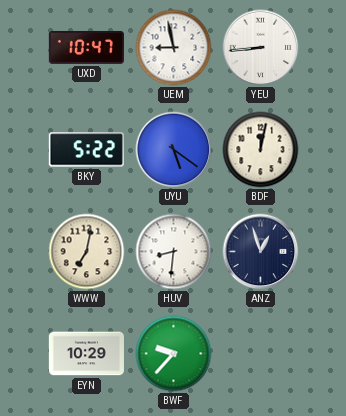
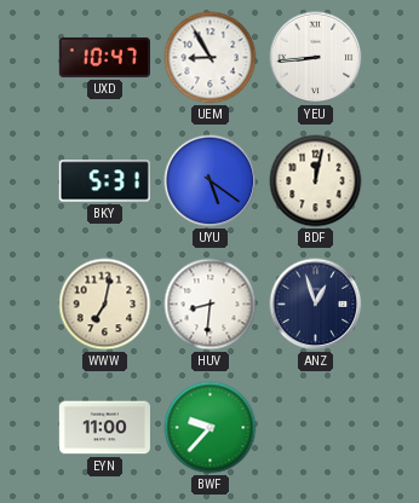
UEM: 8:58 -> 8:55
BKY: 5:22 -> 5:31
EYN: 10:29 -> 11:00
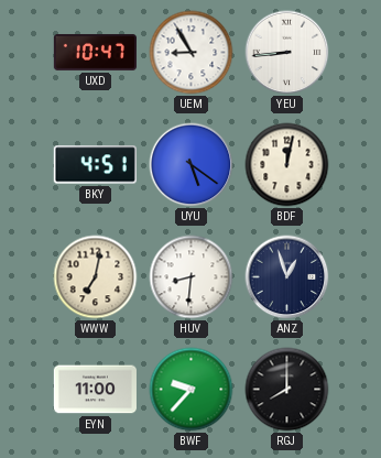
BKY: 5:31 -> 4:51
RGJ: none -> 8:00
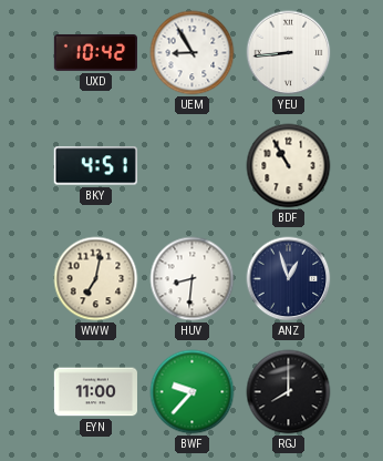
UXD: 10:47 -> 10:42
UYU: 5:21 -> none
BDF: 12:02 -> 10:55
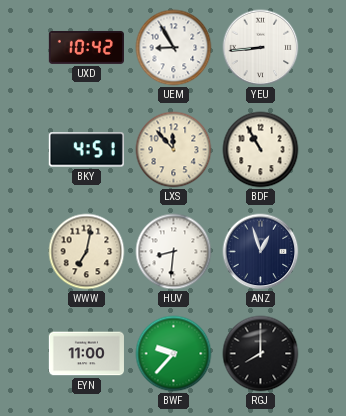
LXS: none -> 11:53
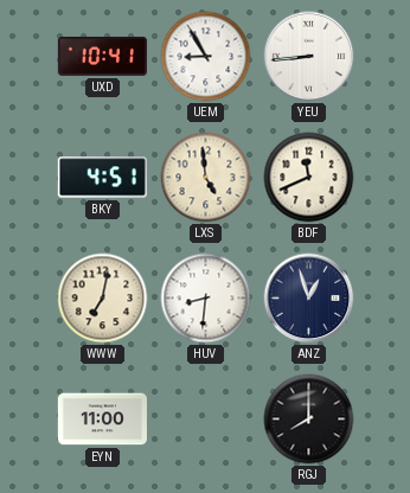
UXD: 10:42 -> 10:41
LXS: 11:53 -> 4:59
BDF: 10:55 -> 11:41
BWF: 9:37 -> none
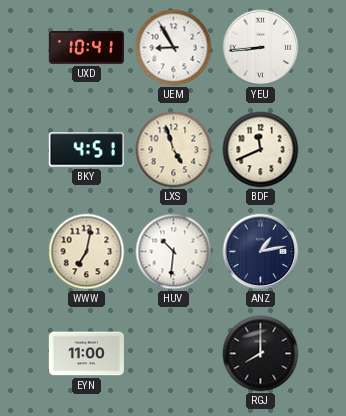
LXS: 4:59 -> 4:57
HUV: 8:31 -> 10:31
ANZ: 12:57 -> 1:13
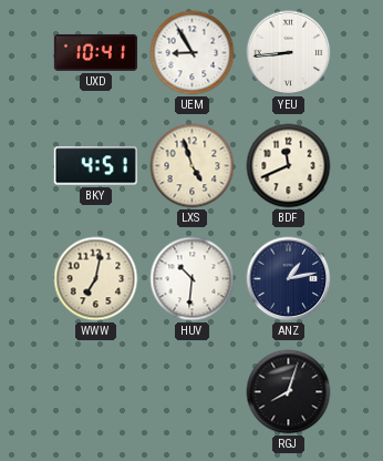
EYN: 11:00 -> none
RGJ: 8:00 -> 8:03
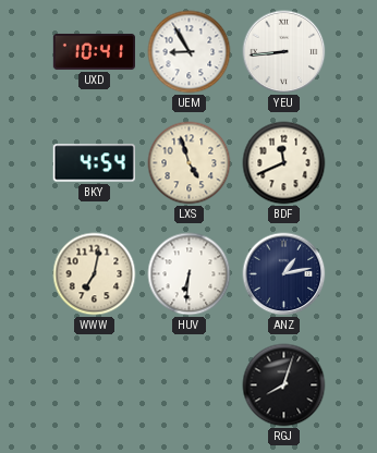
BKY: 4:51 -> 4:54
HUV: 10:31 -> 6:31
